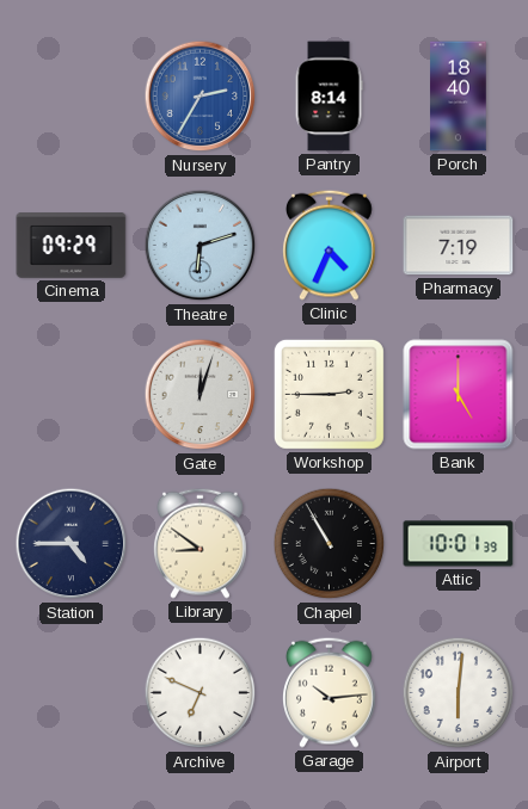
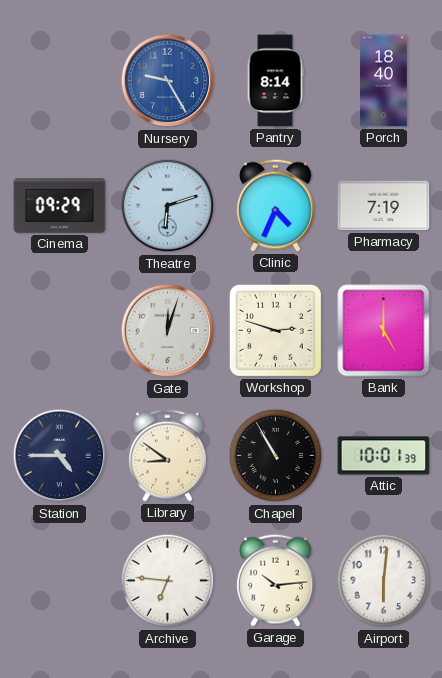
Nursery: 2:35 -> 9:25
Workshop: 2:45 -> 2:48
Archive: 6:49 -> 6:46
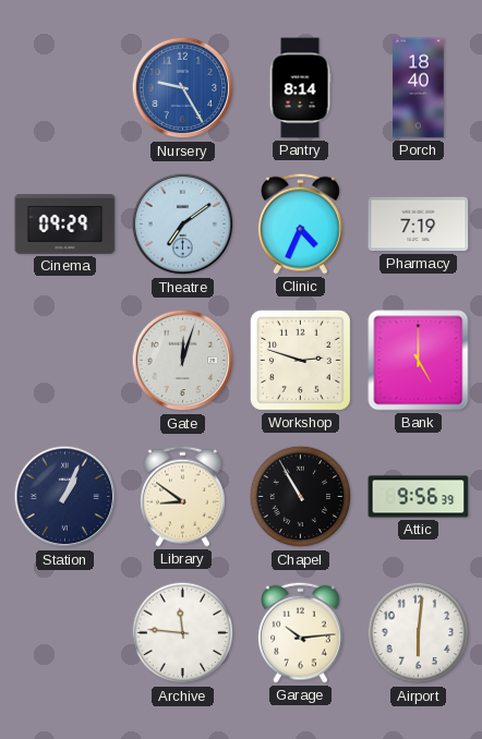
Theatre: 6:12 -> 7:09
Station: 4:45 -> 1:04
Attic: 10:01 -> 9:56
Archive: 6:46 -> 11:46
